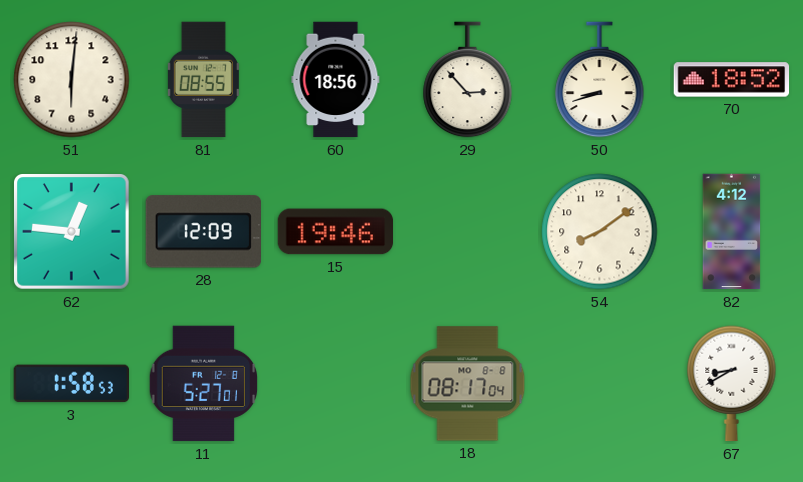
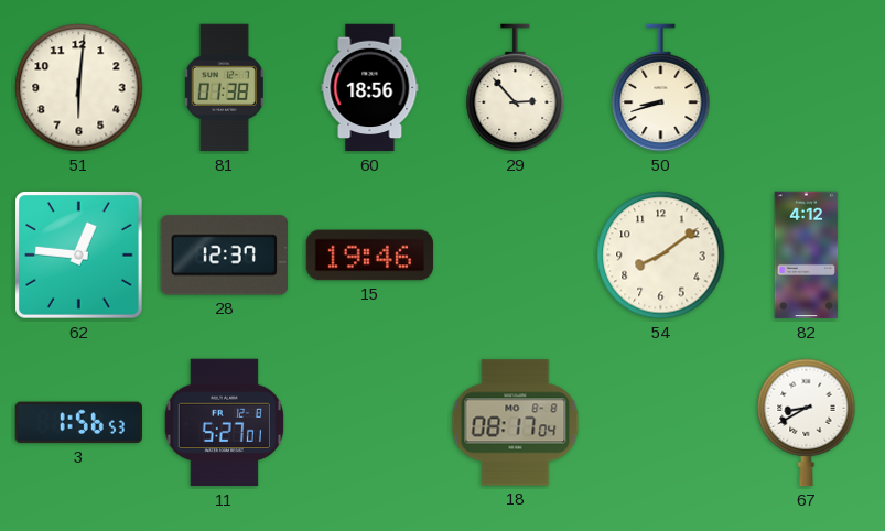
81: 08:55 -> 01:38
70: 18:52 -> none
28: 12:09 -> 12:37
3: 1:58 -> 1:56
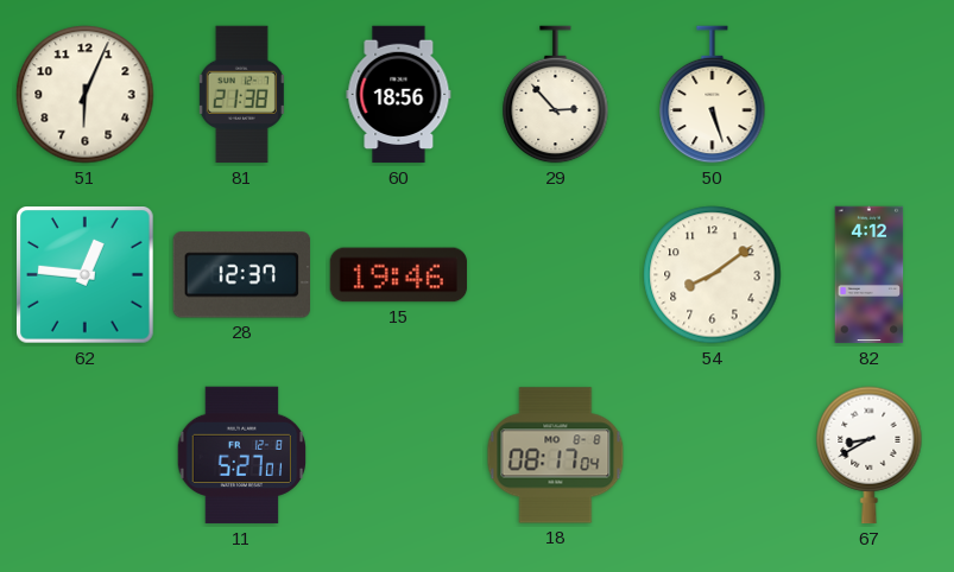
51: 6:01 -> 6:04
81: 01:38 -> 21:38
50: 8:42 -> 5:27
3: 1:56 -> none
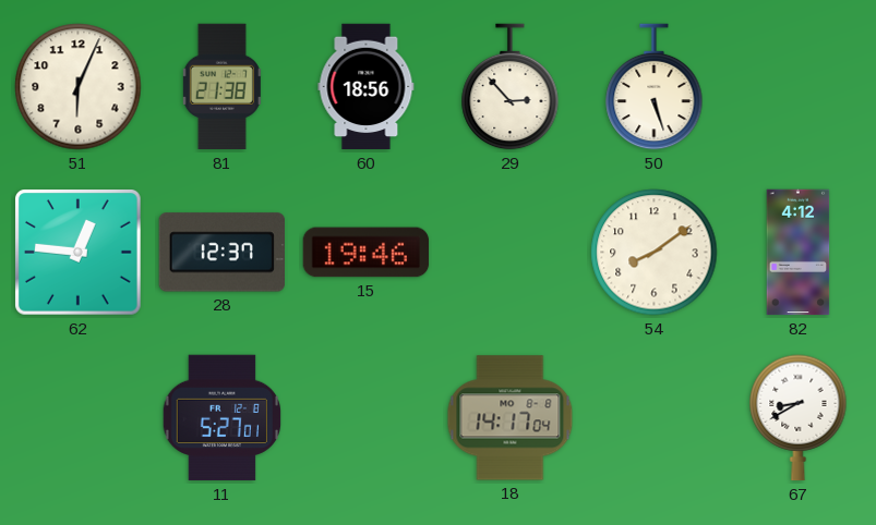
18: 08:17 -> 14:17
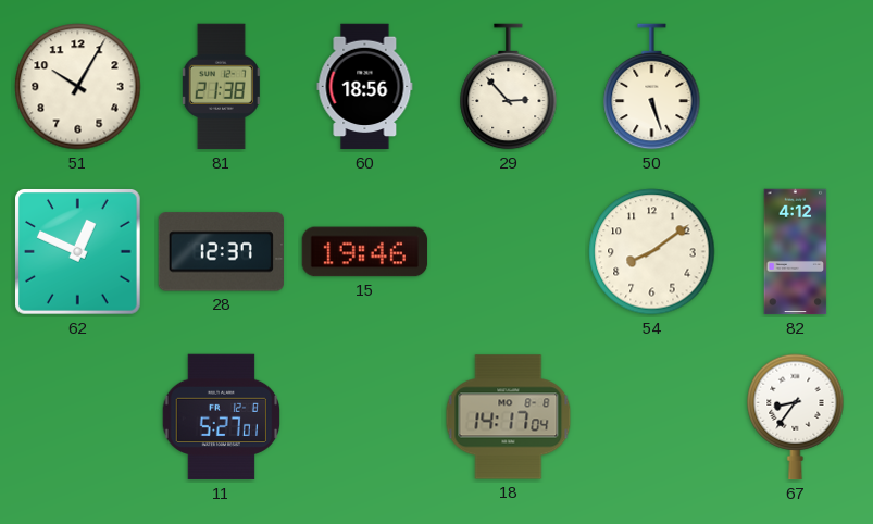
51: 6:04 -> 10:05
62: 12:46 -> 12:49
67: 8:40 -> 8:36
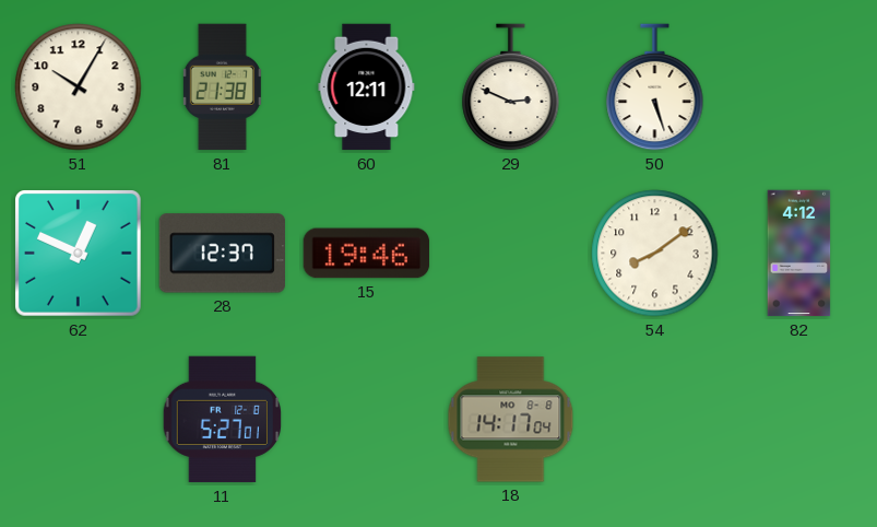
60: 18:56 -> 12:11
29: 2:53 -> 2:49
67: 8:36 -> none
